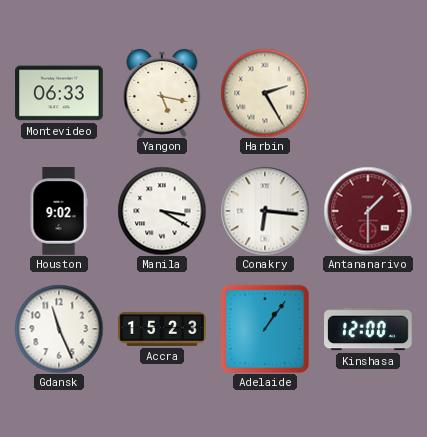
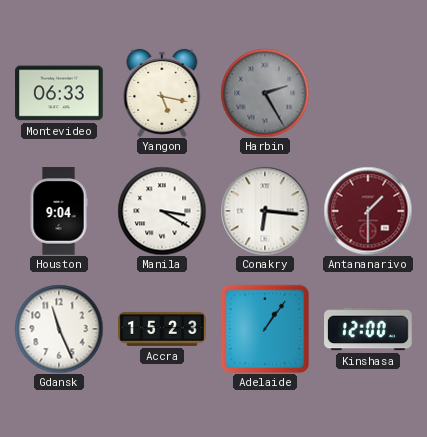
Harbin dial: cream -> grey
Houston: 9:02 -> 9:04
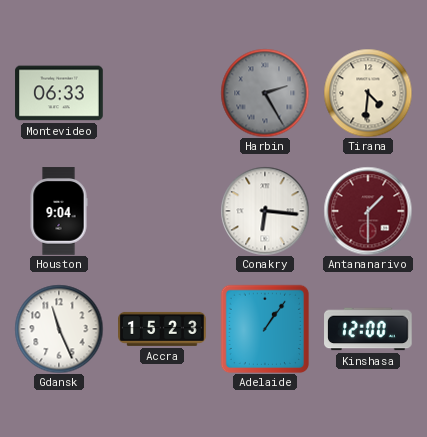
Yangon: 5:17 -> none
Tirana: none -> 4:31
Manila: 3:20 -> none
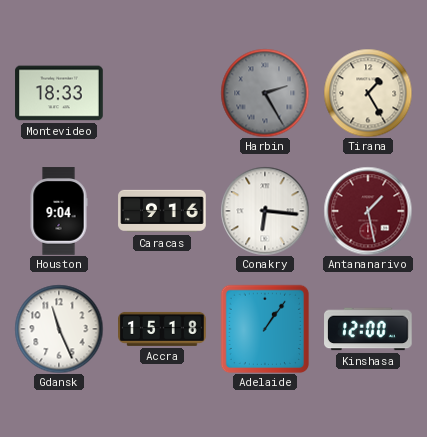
Montevideo: 06:33 -> 18:33
Tirana: 4:31 -> 1:25
Caracas: none -> 9:16
Antananarivo: 1:30 -> 1:28
Accra: 15:23 -> 15:18
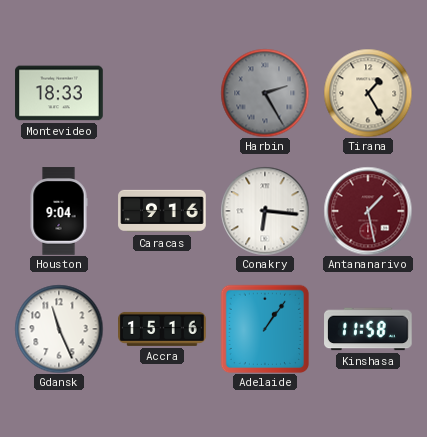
Accra: 15:18 -> 15:16
Kinshasa: 12:00 -> 11:58
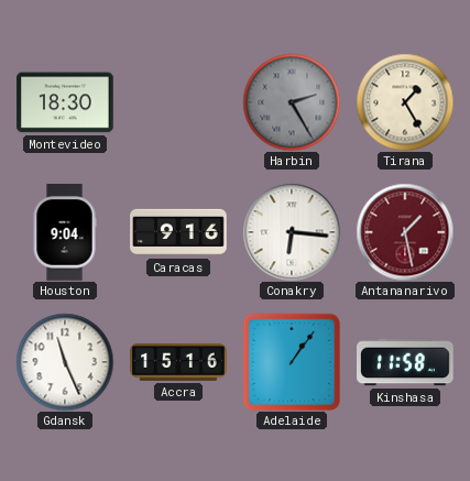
Montevideo: 18:33 -> 18:30
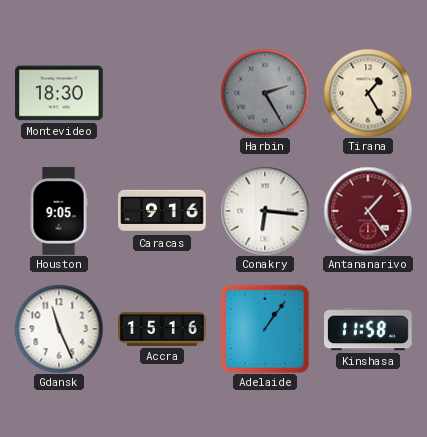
Houston: 9:04 -> 9:05
Antananarivo: 1:28 -> 1:24
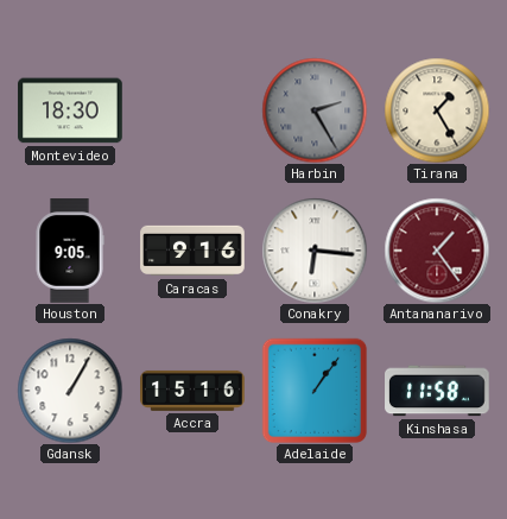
Gdansk: 11:26 -> 1:05
